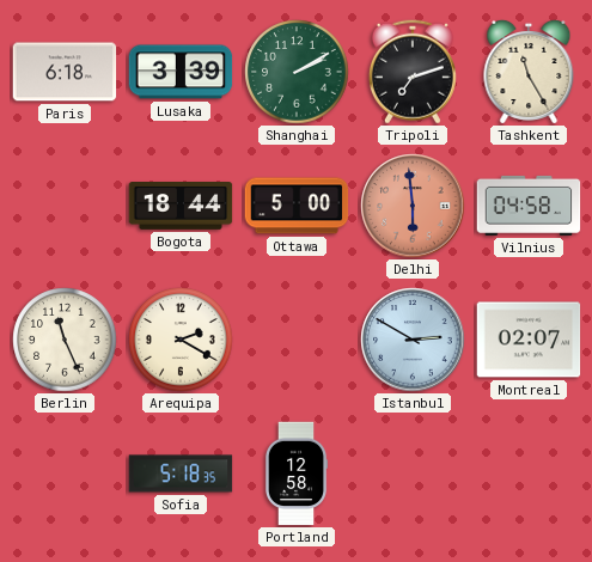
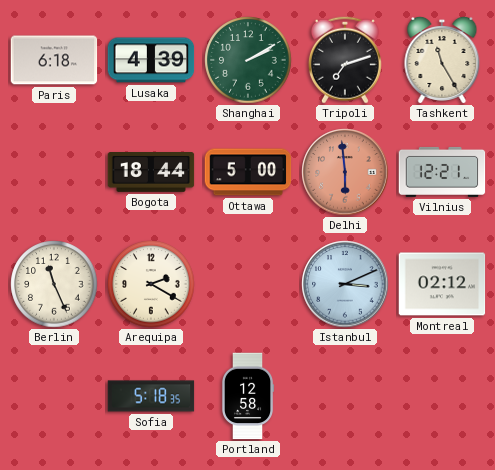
Lusaka: 3:39 -> 4:39
Vilnius: 04:58 -> 12:21
Istanbul: 2:50 -> 3:11
Montreal: 02:07 -> 02:12
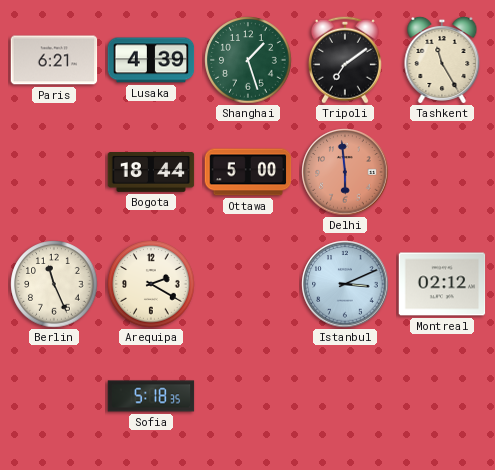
Paris: 6:18 -> 6:21
Shanghai: 2:10 -> 1:27
Tripoli: 7:12 -> 7:09
Vilnius: 12:21 -> none
Portland: 12:58 -> none
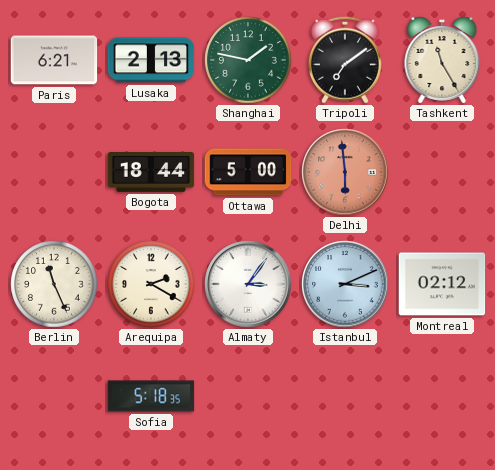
Lusaka: 4:39 -> 2:13
Shanghai: 1:27 -> 1:47
Almaty: none -> 3:06
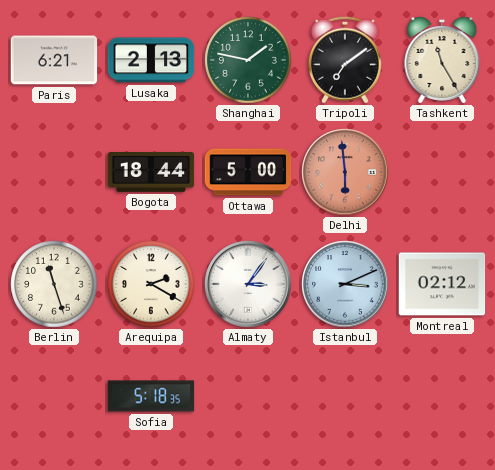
Berlin: 11:26 -> 11:27
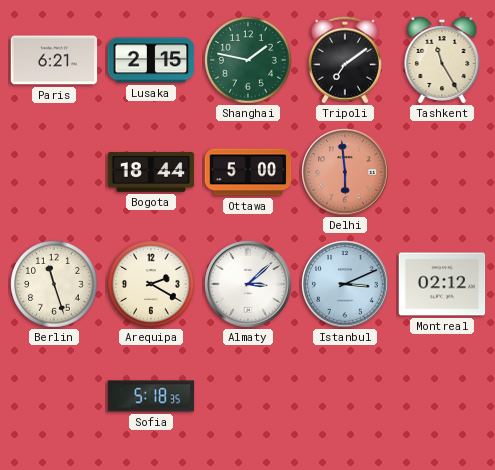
Lusaka: 2:13 -> 2:15
Almaty: 3:06 -> 3:08
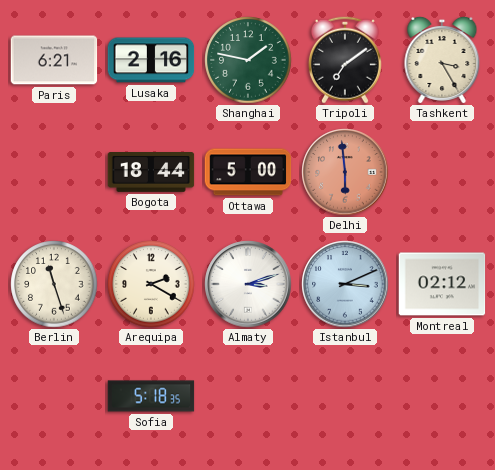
Lusaka: 2:15 -> 2:16
Tashkent: 11:25 -> 3:25
Almaty: 3:08 -> 3:12
